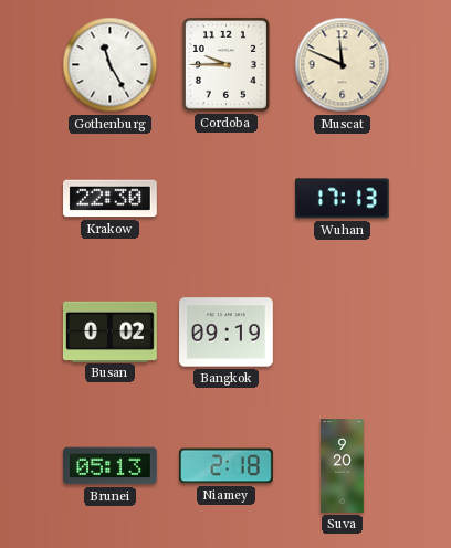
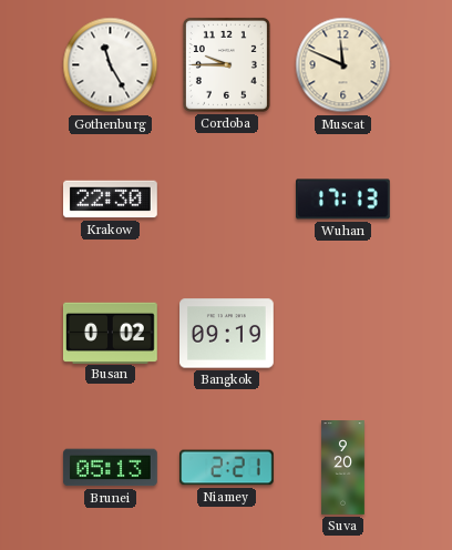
Niamey: 2:18 -> 2:21
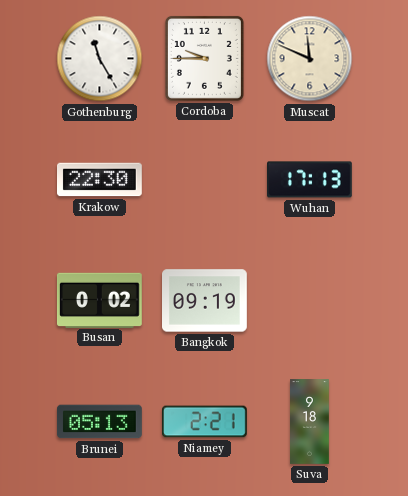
Suva: 9:20 -> 9:18
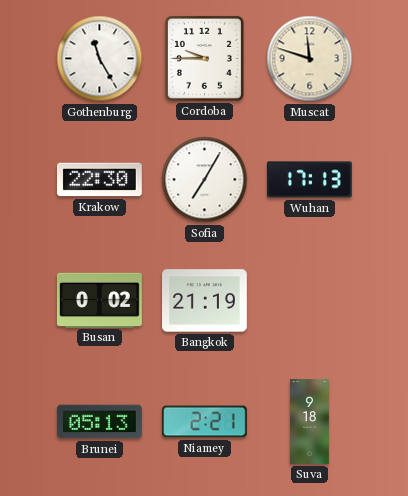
Muscat: 11:49 -> 11:48
Sofia: none -> 7:05
Bangkok: 09:19 -> 21:19
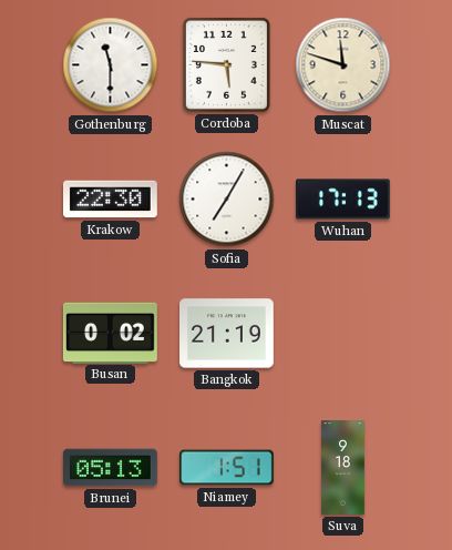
Gothenburg: 11:25 -> 11:30
Cordoba: 9:45 -> 5:46
Niamey: 2:21 -> 1:51
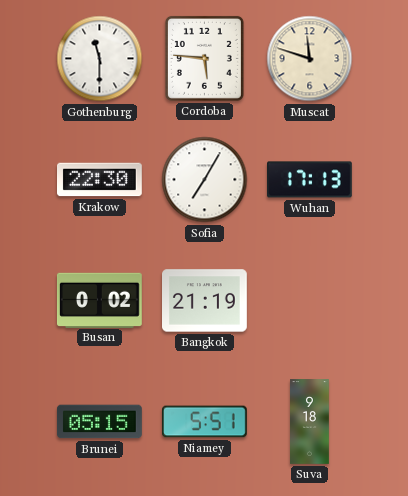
Brunei: 05:13 -> 05:15
Niamey: 1:51 -> 5:51
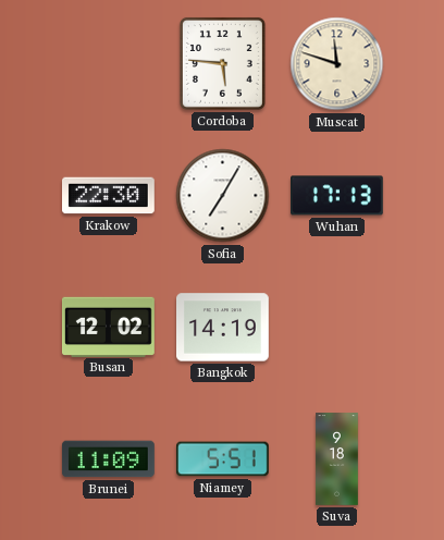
Gothenburg: 11:30 -> none
Busan: 0:02 -> 12:02
Bangkok: 21:19 -> 14:19
Brunei: 05:15 -> 11:09
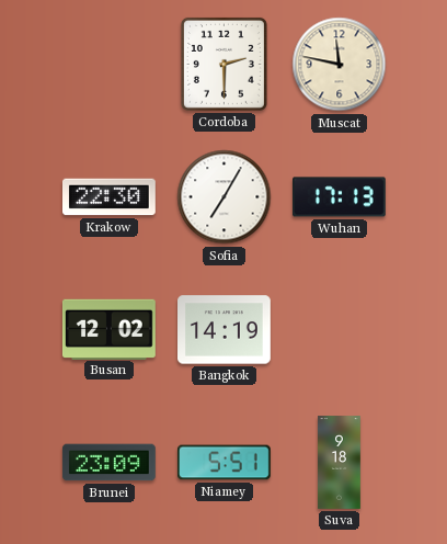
Cordoba: 5:46 -> 2:30
Muscat: 11:48 -> 11:47
Brunei: 11:09 -> 23:09
